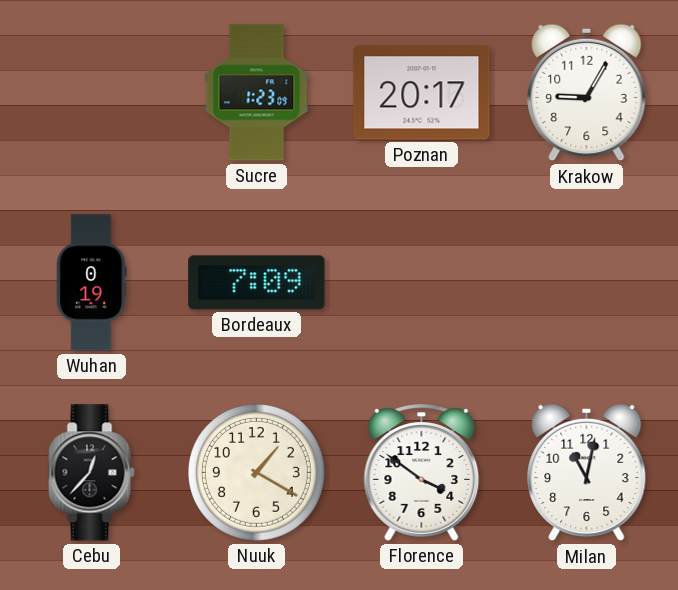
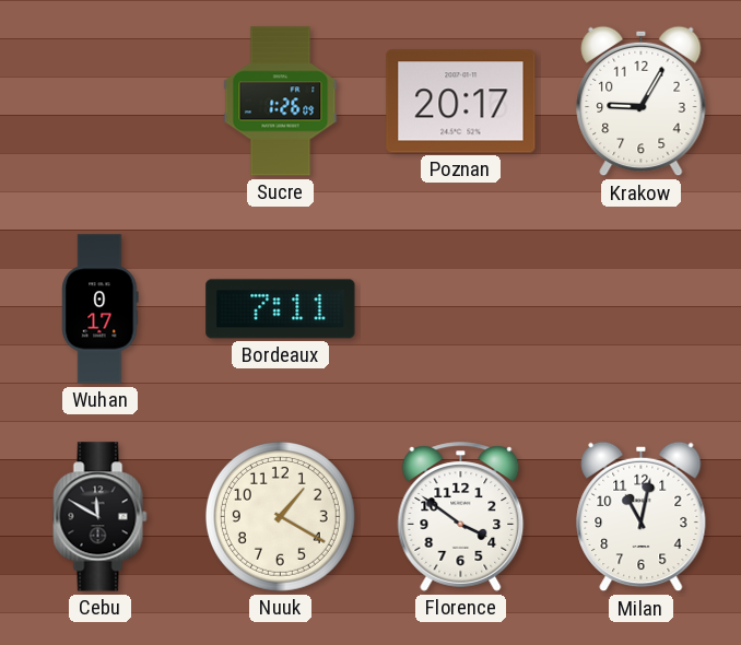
Sucre: 1:23 -> 1:26
Wuhan: 0:19 -> 0:17
Bordeaux: 7:09 -> 7:11
Cebu: 12:37 -> 11:50
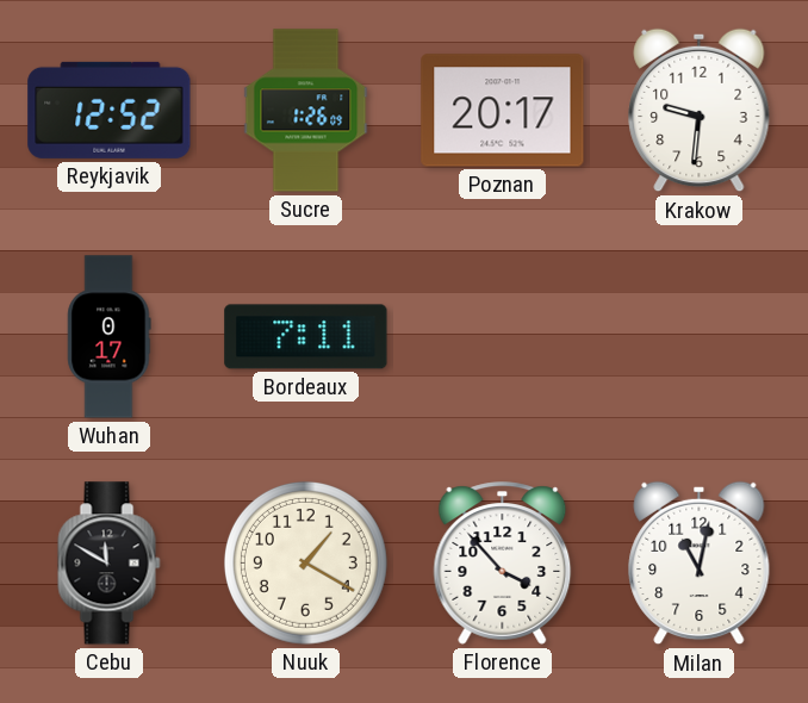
Reykjavik: none -> 12:52
Krakow: 9:05 -> 9:31
Florence: 3:51 -> 3:53
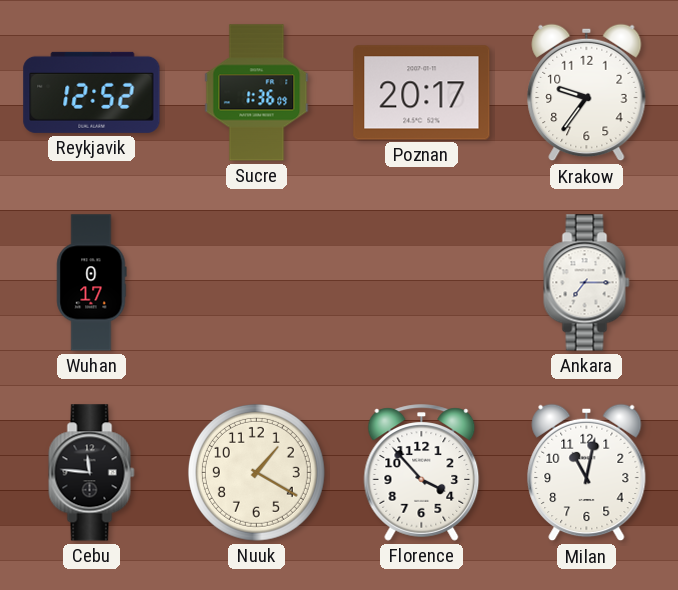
Sucre: 1:26 -> 1:36
Krakow: 9:31 -> 9:36
Bordeaux: 7:11 -> none
Ankara: none -> 7:15
Cebu: 11:50 -> 11:46
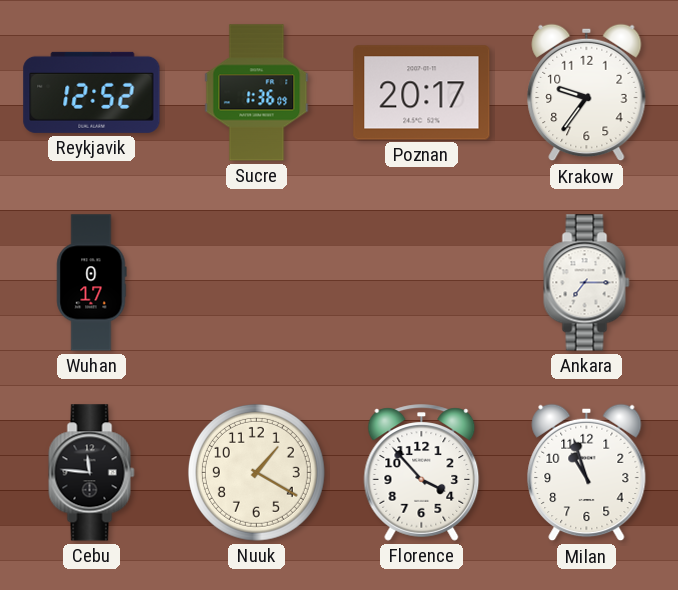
Milan: 11:02 -> 10:57
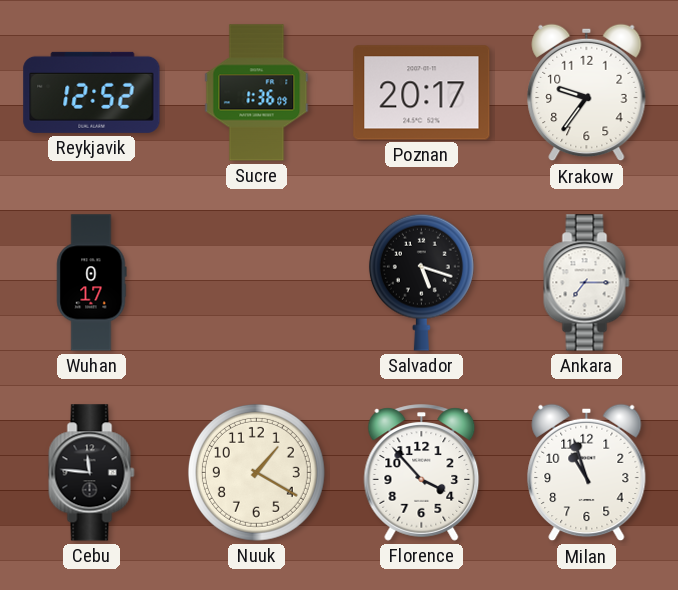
Salvador: none -> 5:18
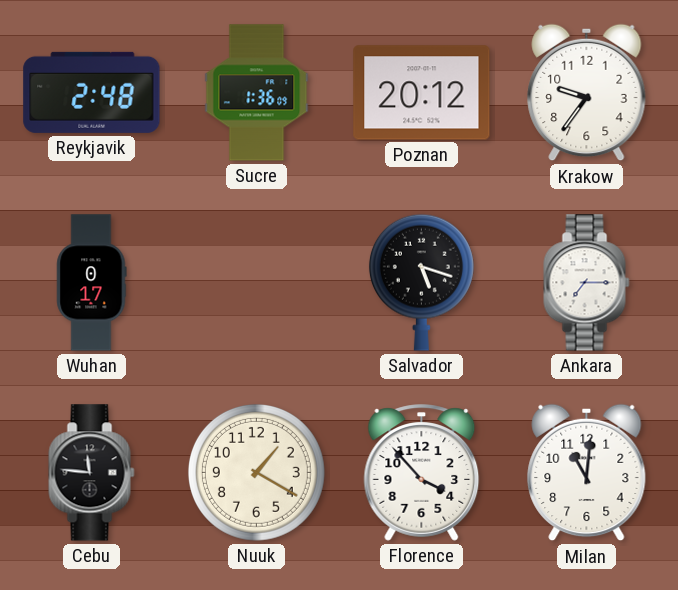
Reykjavik: 12:52 -> 2:48
Poznan: 20:17 -> 20:12
Milan: 10:57 -> 11:01
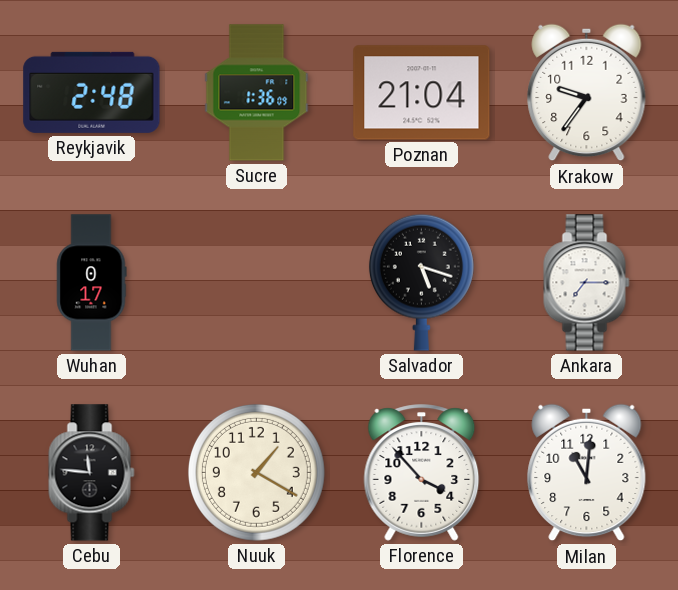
Poznan: 20:12 -> 21:04
